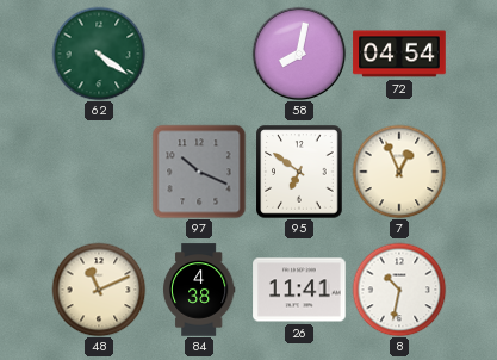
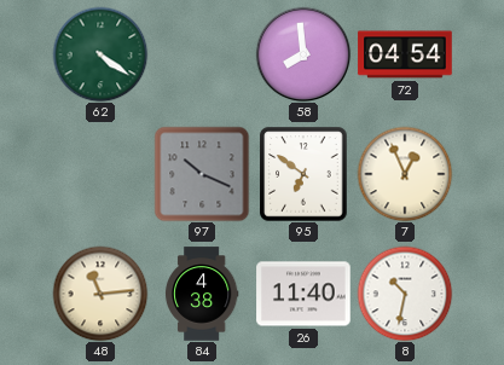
58: 8:02 -> 7:59
48: 11:11 -> 11:14
26: 11:41 -> 11:40
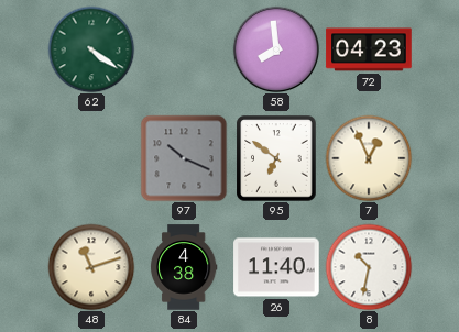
72: 04:54 -> 04:23
48: 11:14 -> 11:12
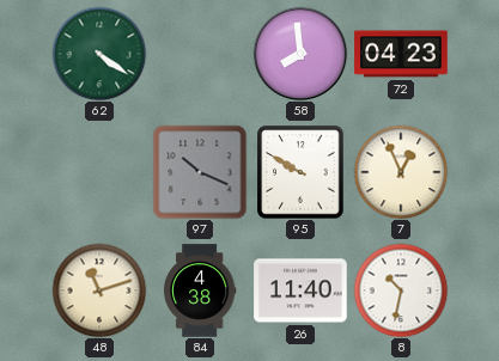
95: 6:51 -> 9:50
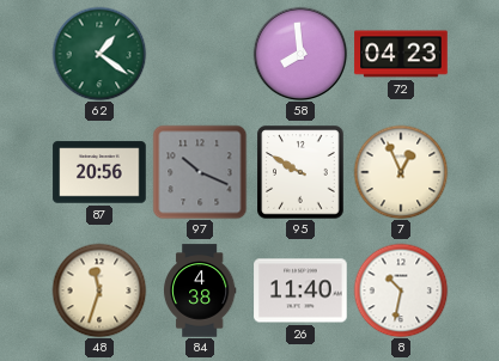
62: 4:21 -> 1:21
87: none -> 20:56
48: 11:12 -> 11:33
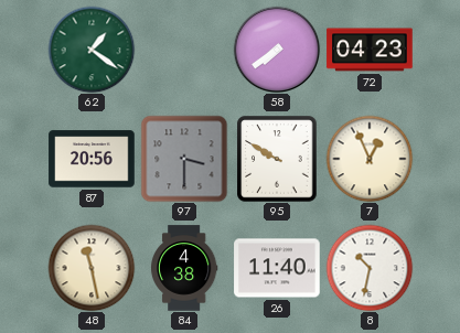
58: 7:59 -> 7:39
97: 10:19 -> 3:30
48: 11:33 -> 11:28
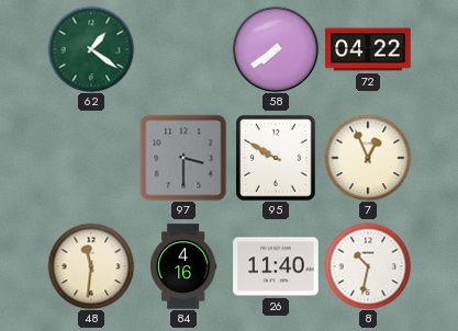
72: 04:23 -> 04:22
87: 20:56 -> none
48: 11:28 -> 11:31
84: 4:38 -> 4:16
